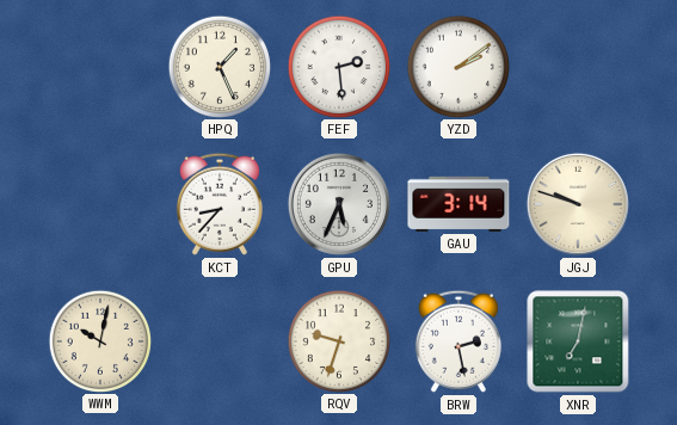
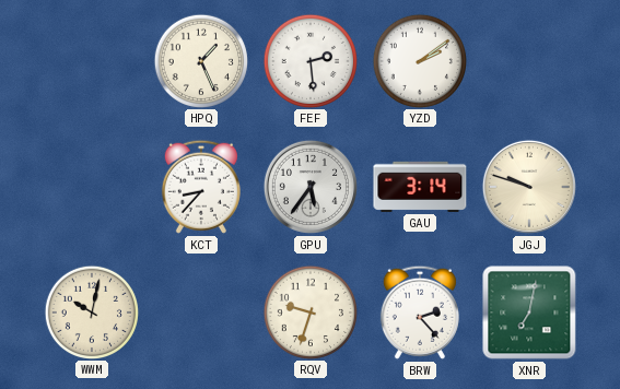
GPU: 5:34 -> 5:36
BRW: 2:28 -> 2:23
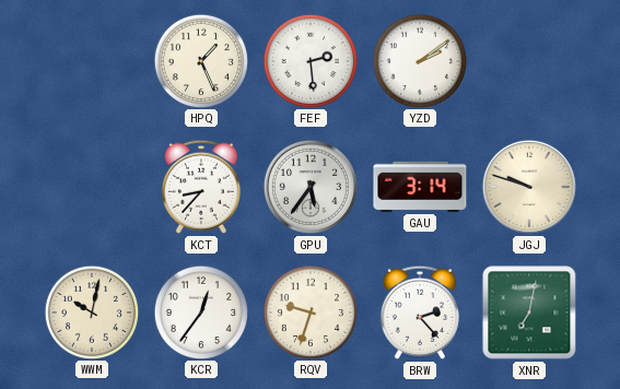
KCR: none -> 12:36
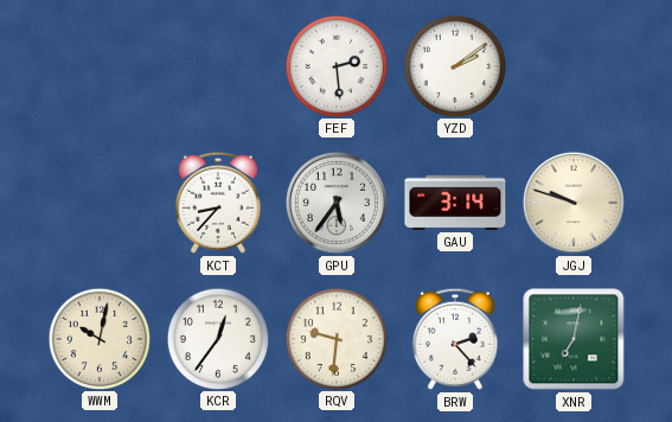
HPQ: 1:26 -> none
RQV: 9:33 -> 9:31
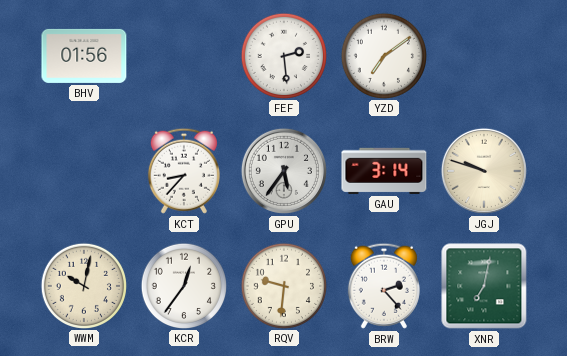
BHV: none -> 01:56
YZD: 2:09 -> 7:09
